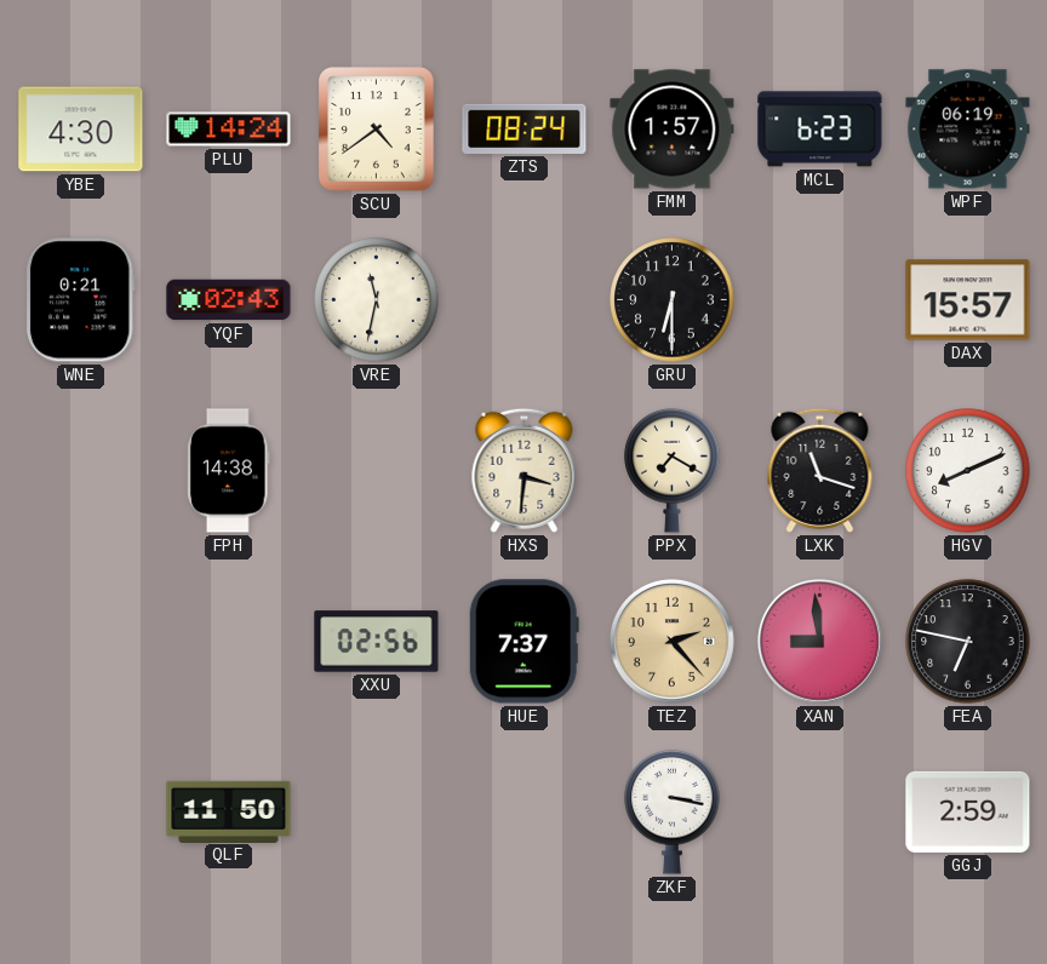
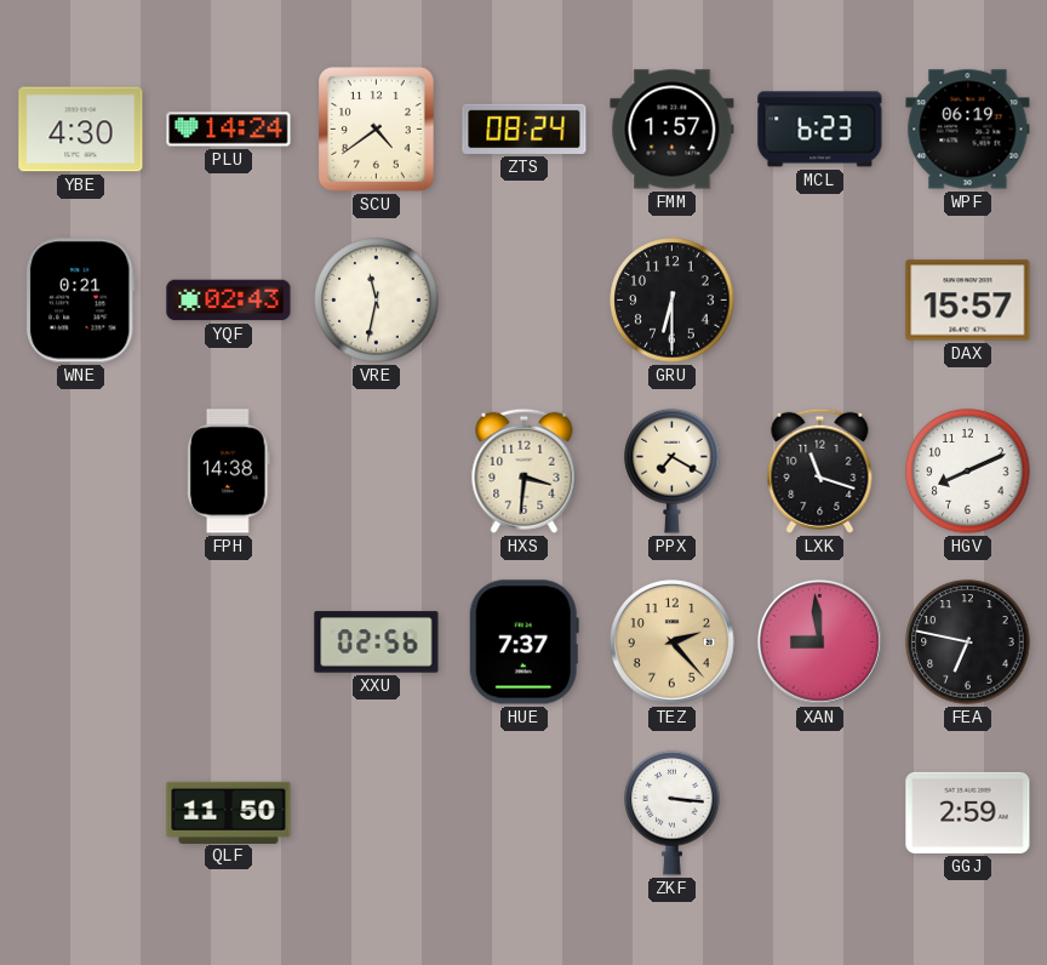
ZKF: 3:17 -> 3:16
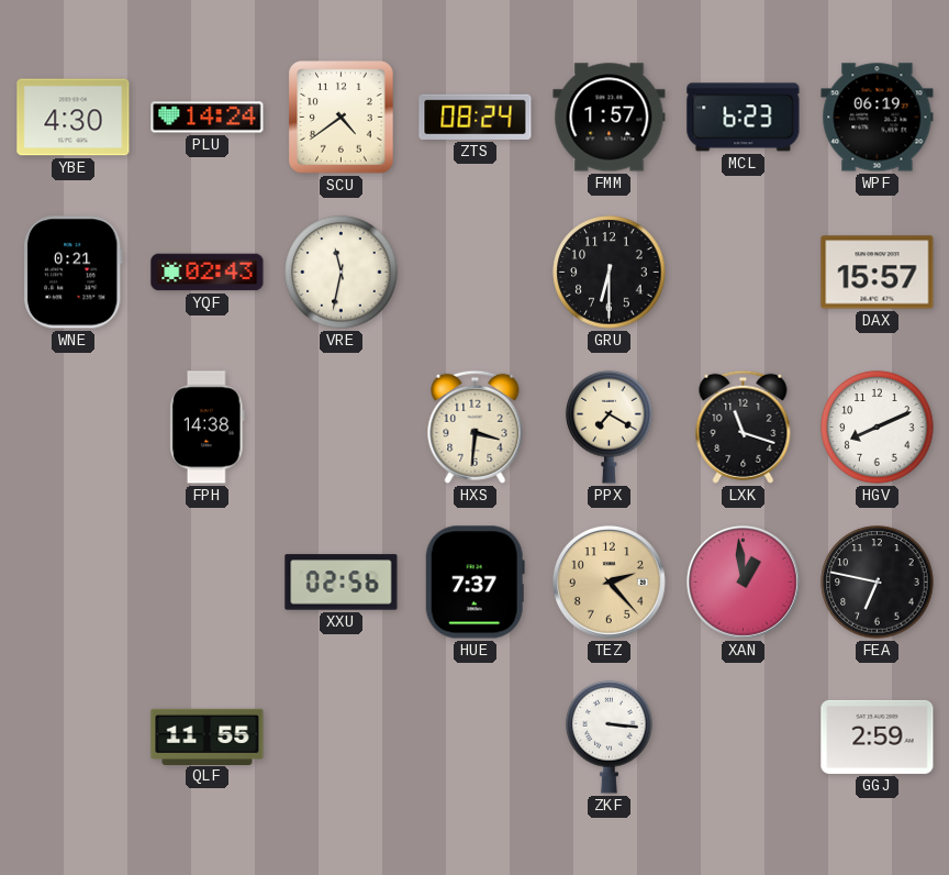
XAN: 8:59 -> 12:59
QLF: 11:50 -> 11:55
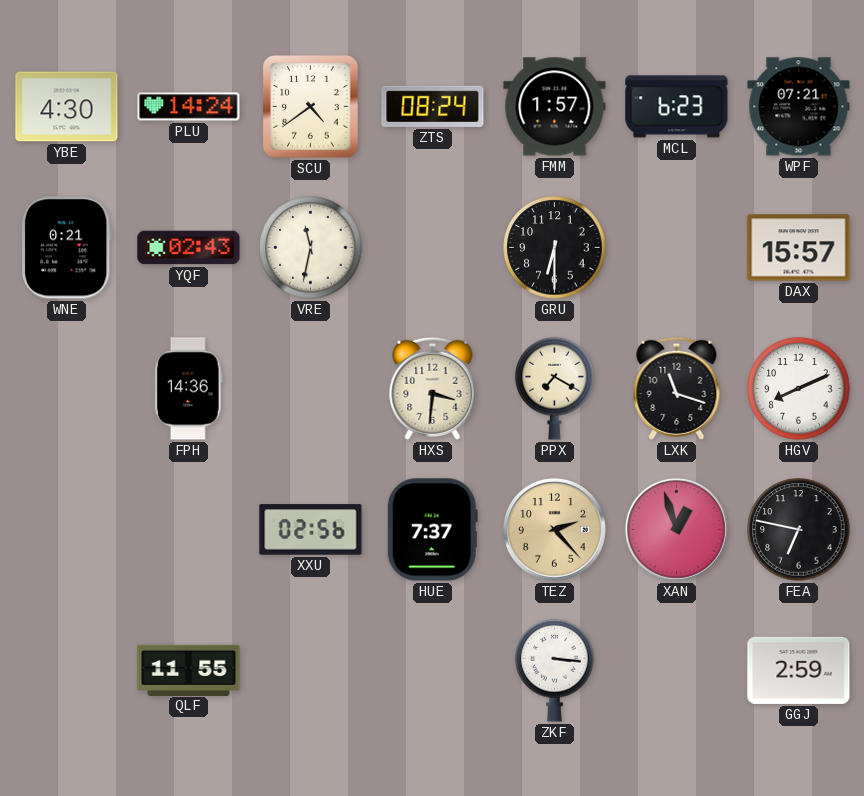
WPF: 06:19 -> 07:21
FPH: 14:38 -> 14:36
XAN: 12:59 -> 12:57
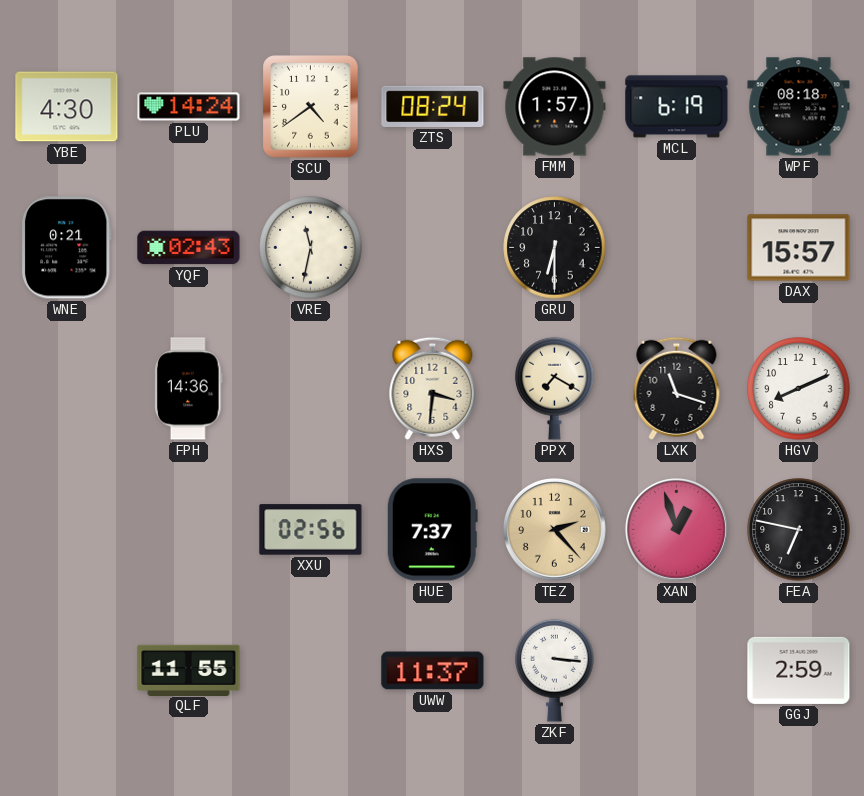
MCL: 6:23 -> 6:19
WPF: 07:21 -> 08:18
UWW: none -> 11:37
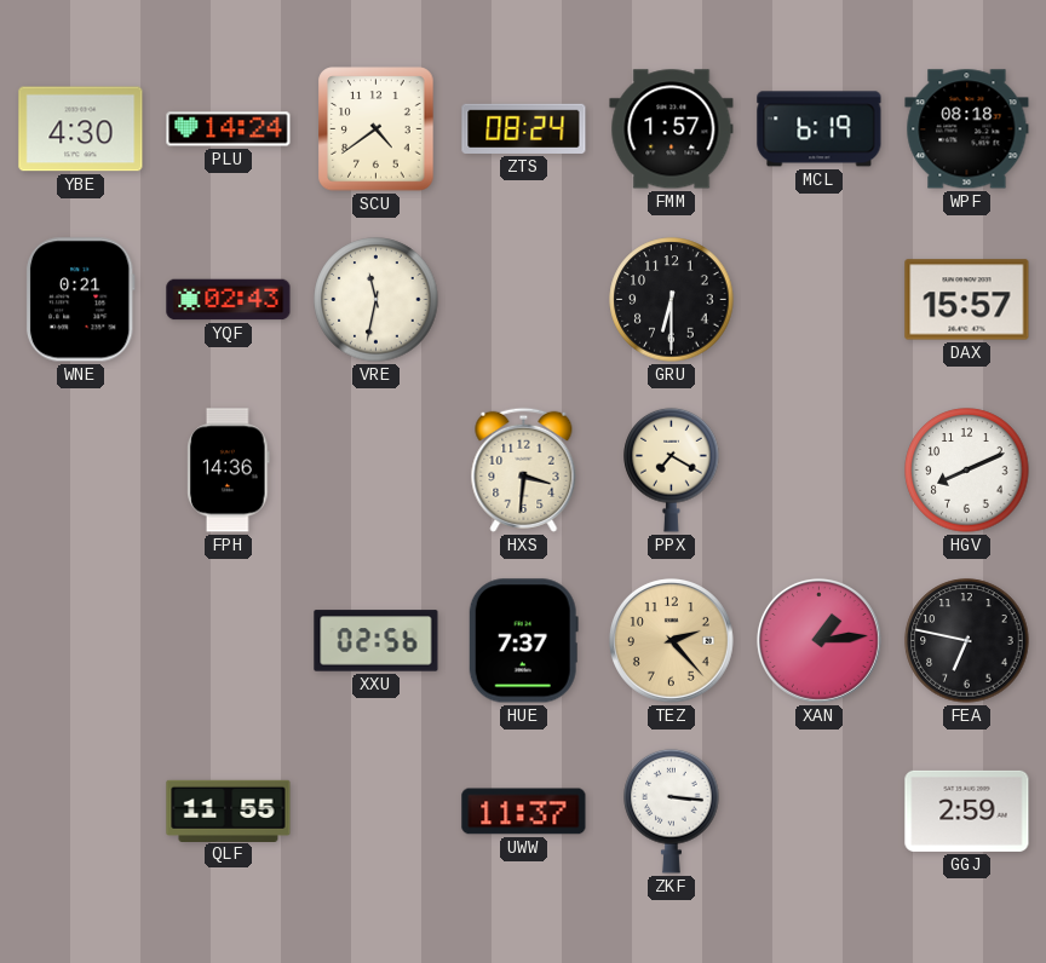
LXK: 11:18 -> none
XAN: 12:57 -> 1:14
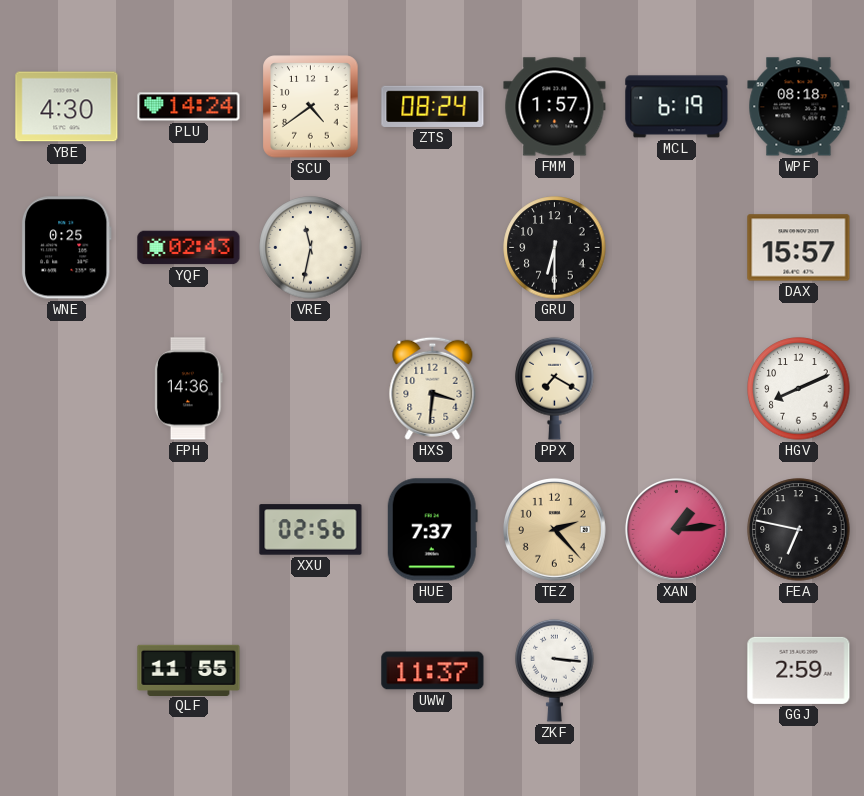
WNE: 0:21 -> 0:25
